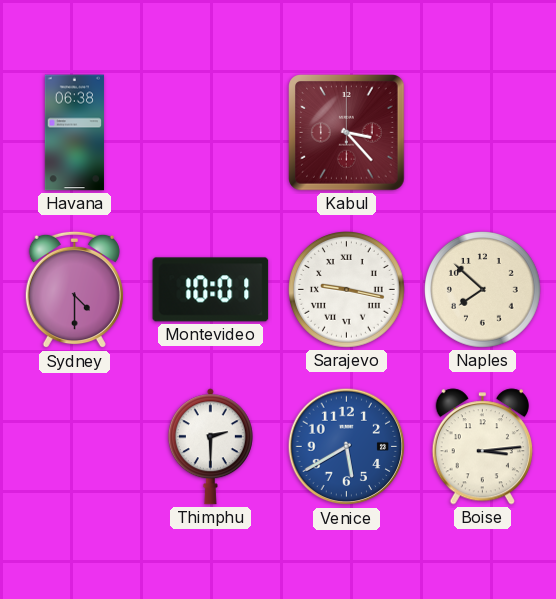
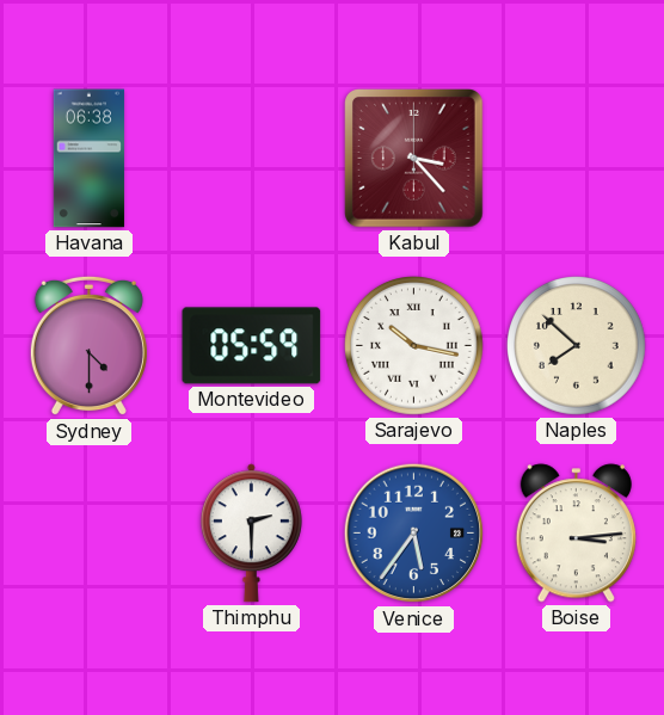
Montevideo: 10:01 -> 05:59
Sarajevo: 9:17 -> 10:17
Venice: 5:40 -> 5:36
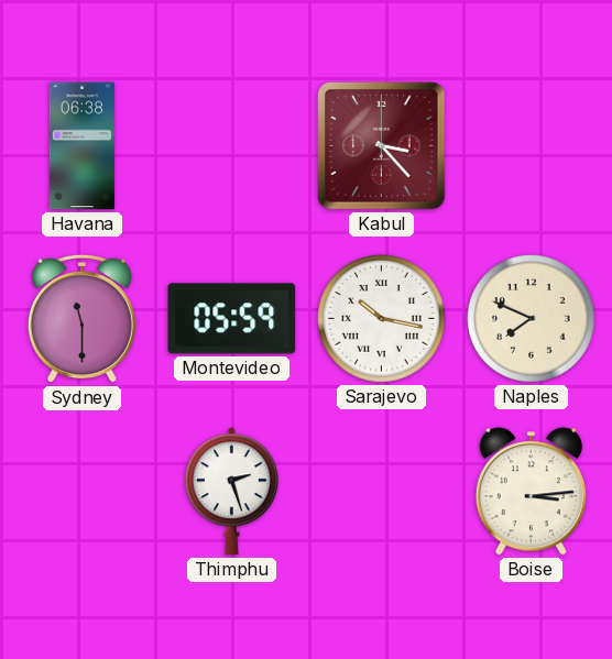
Sydney: 4:30 -> 11:30
Naples: 7:52 -> 7:49
Thimphu: 2:30 -> 2:27
Venice: 5:36 -> none
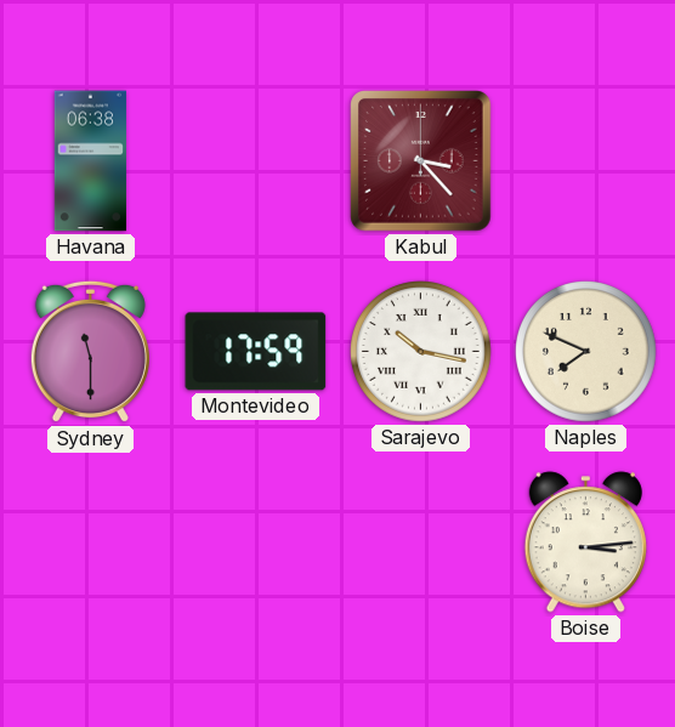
Montevideo: 05:59 -> 17:59
Thimphu: 2:27 -> none
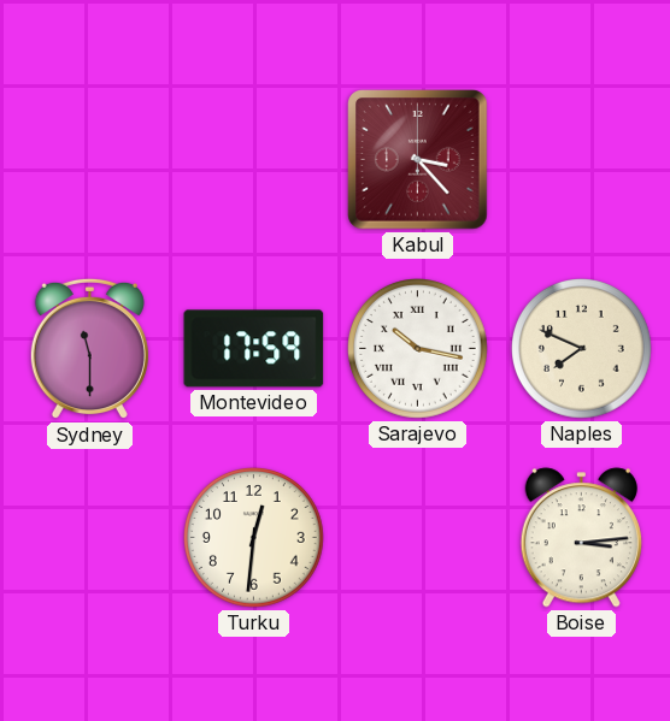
Havana: 06:38 -> none
Turku: none -> 12:31
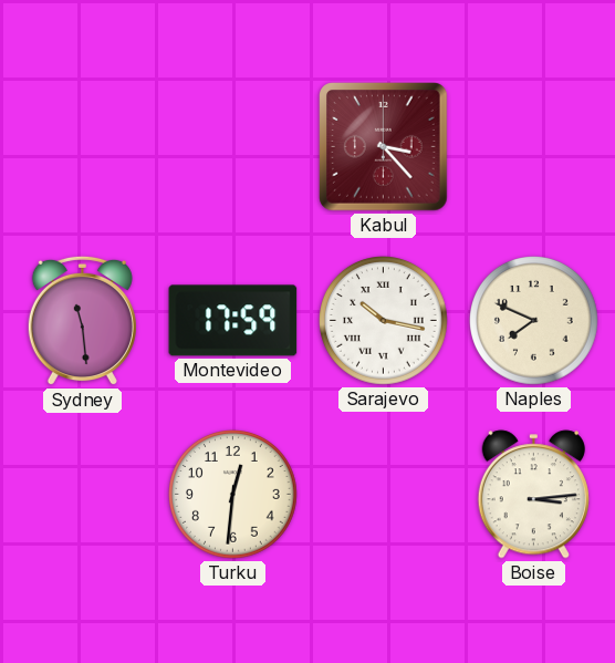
Sydney: 11:30 -> 11:29
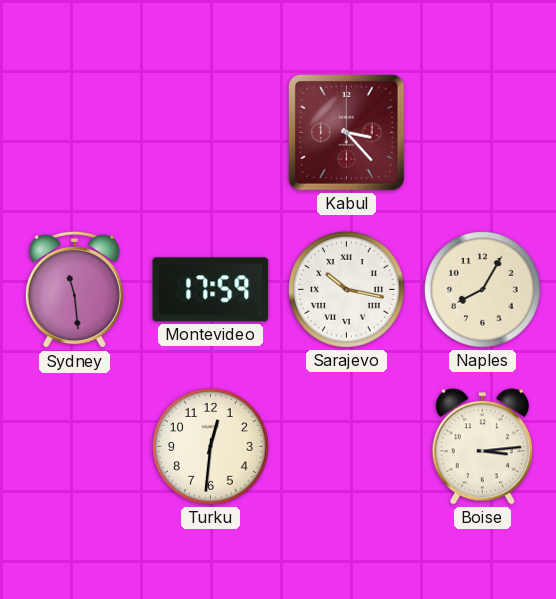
Naples: 7:49 -> 8:05
